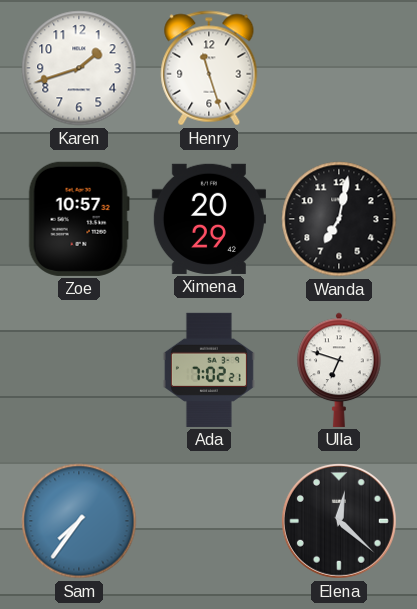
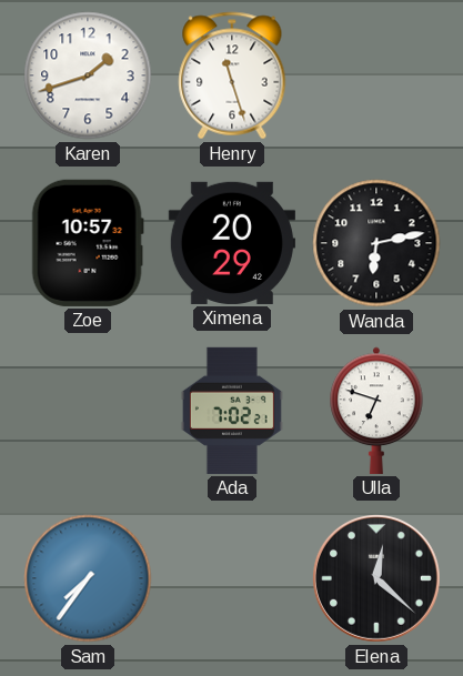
Wanda: 7:02 -> 6:13
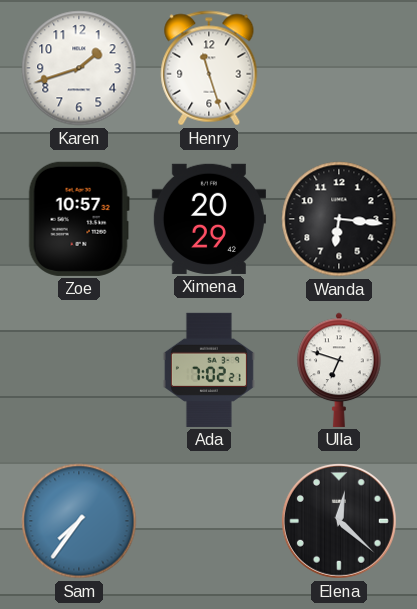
Wanda: 6:13 -> 6:16
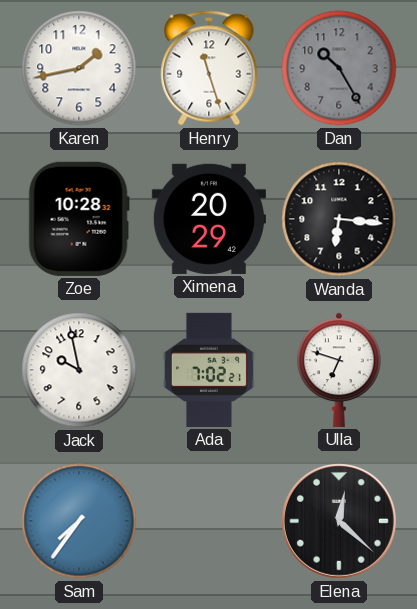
Karen: 1:42 -> 1:43
Dan: none -> 10:25
Zoe: 10:57 -> 10:28
Jack: none -> 9:58
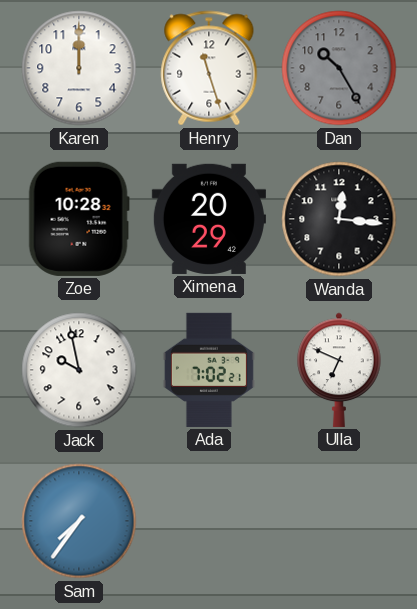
Karen: 1:43 -> 12:00
Wanda: 6:16 -> 12:16
Ulla: 6:48 -> 6:49
Elena: 12:22 -> none
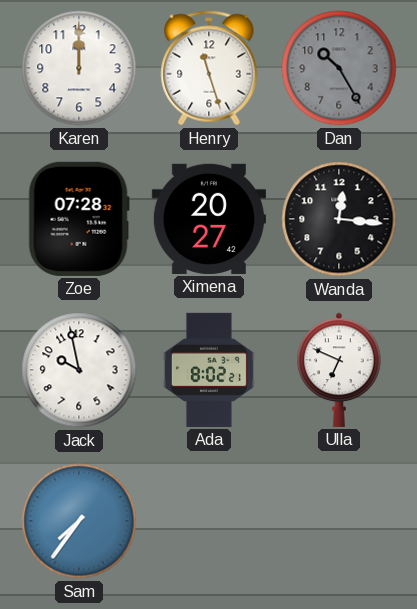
Zoe: 10:28 -> 07:28
Ximena: 20:29 -> 20:27
Ada: 7:02 -> 8:02
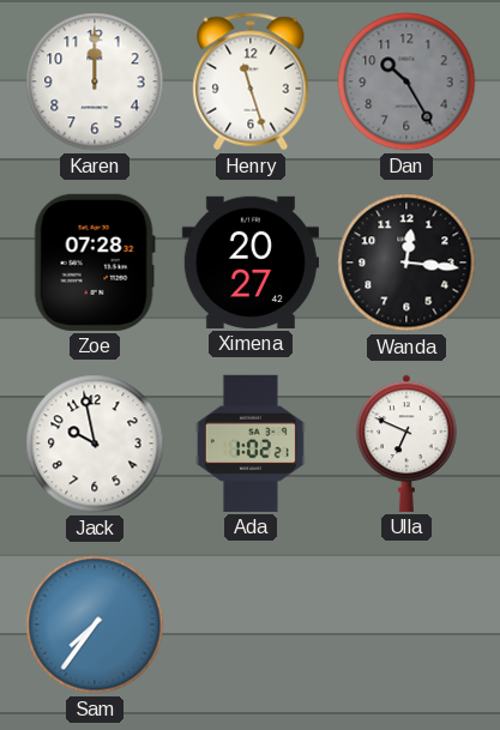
Ada: 8:02 -> 1:02
